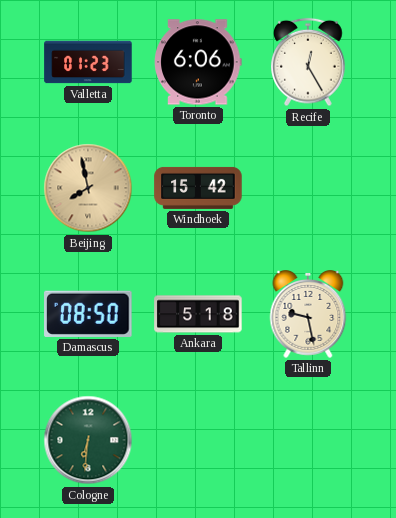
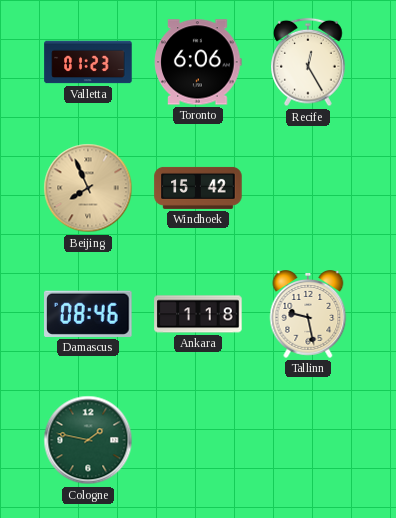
Beijing: 7:58 -> 7:56
Damascus: 08:50 -> 08:46
Ankara: 5:18 -> 1:18
Cologne: 6:31 -> 1:47
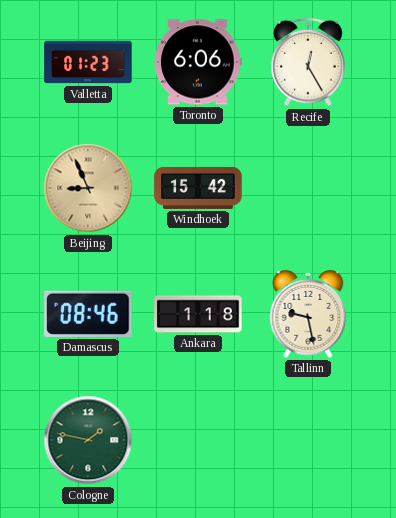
Beijing: 7:56 -> 8:56
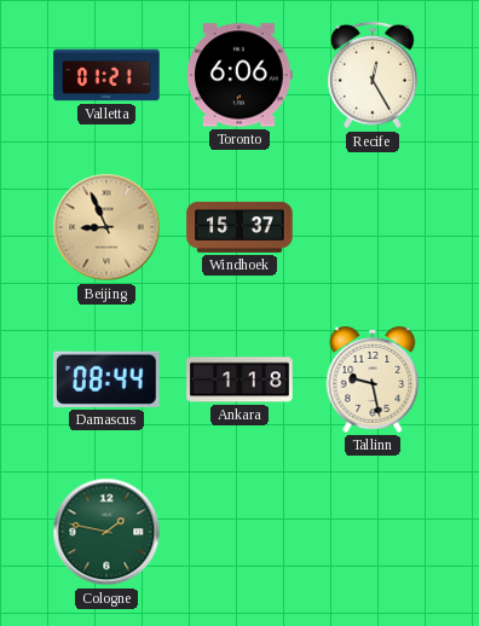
Valletta: 01:23 -> 01:21
Windhoek: 15:42 -> 15:37
Damascus: 08:46 -> 08:44
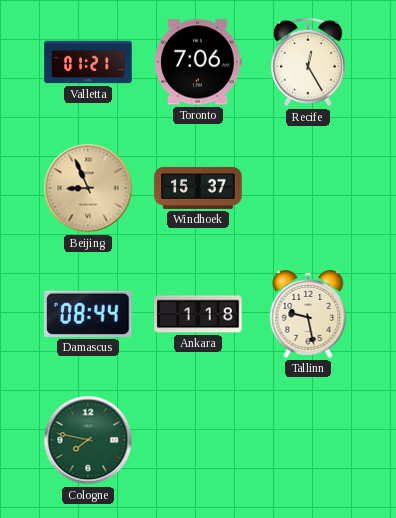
Toronto: 6:06 -> 7:06
Cologne: 1:47 -> 7:47
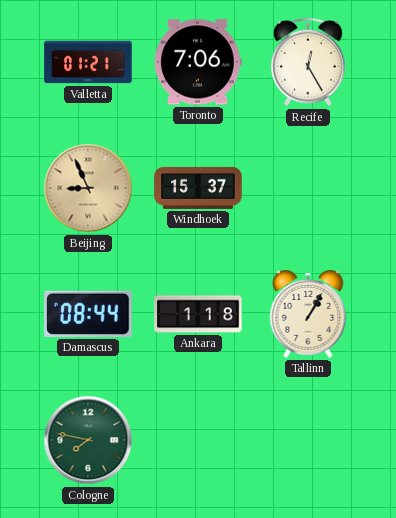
Tallinn: 9:28 -> 1:05
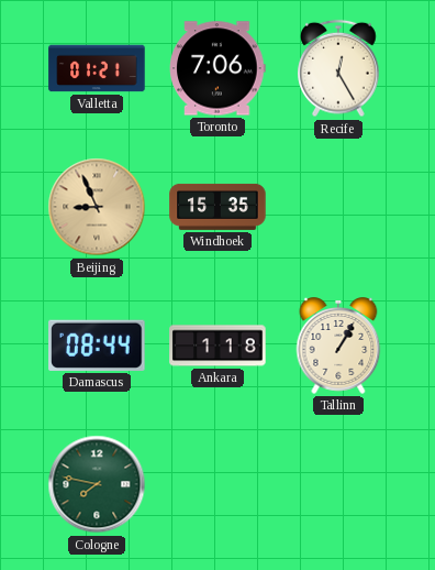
Windhoek: 15:37 -> 15:35
